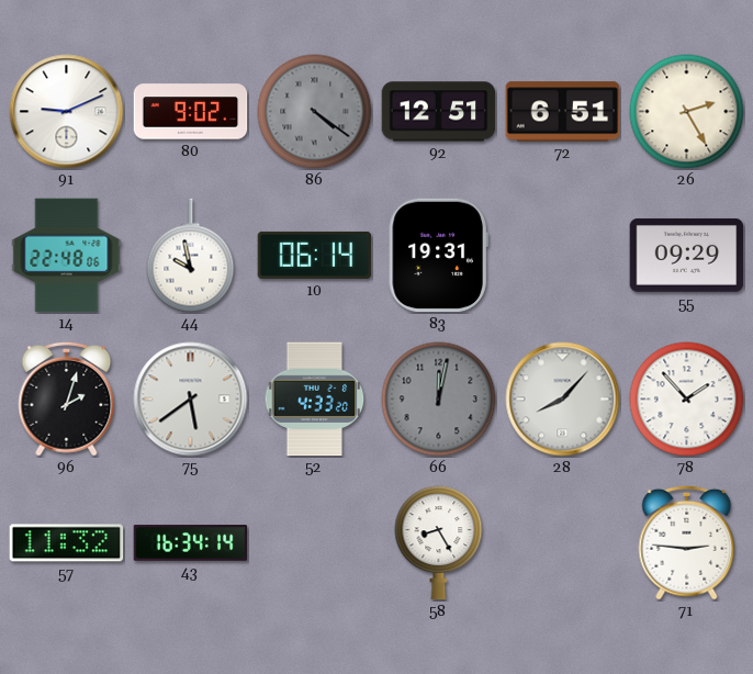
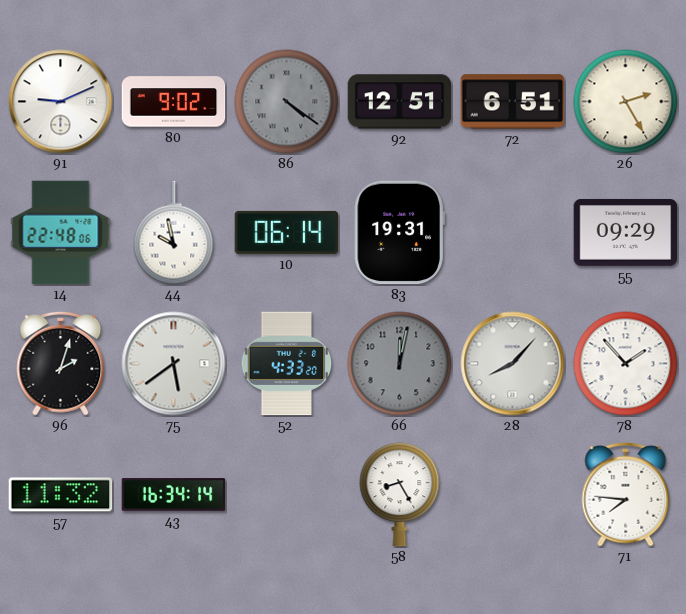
71: 2:46 -> 7:46
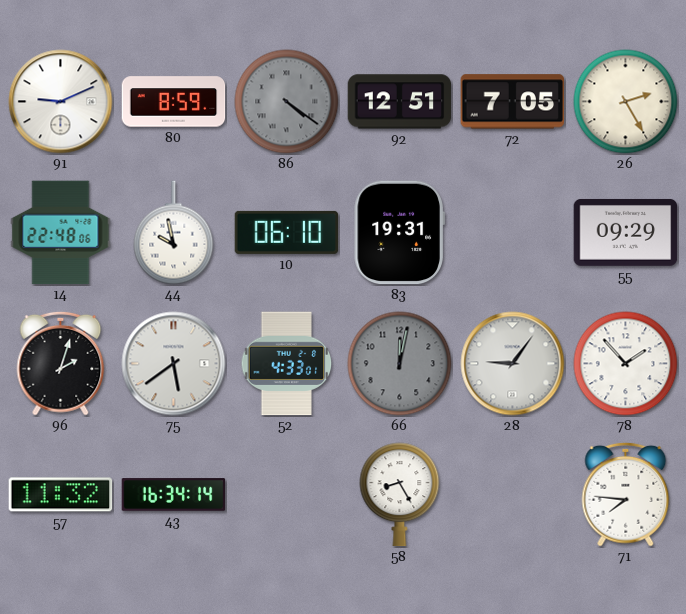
80: 9:02 -> 8:59
72: 6:51 -> 7:05
10: 06:14 -> 06:10
52: 4:33:20 -> 4:33:01
28: 8:07 -> 9:06
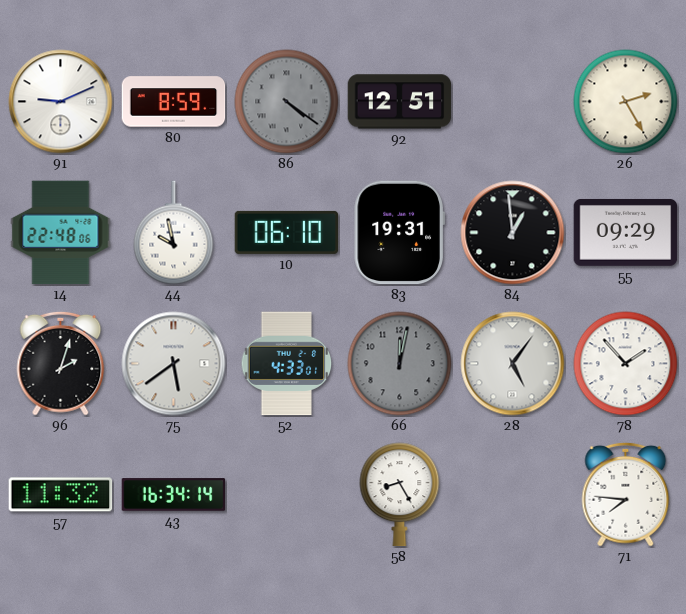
72: 7:05 -> none
84: none -> 12:59
28: 9:06 -> 5:06
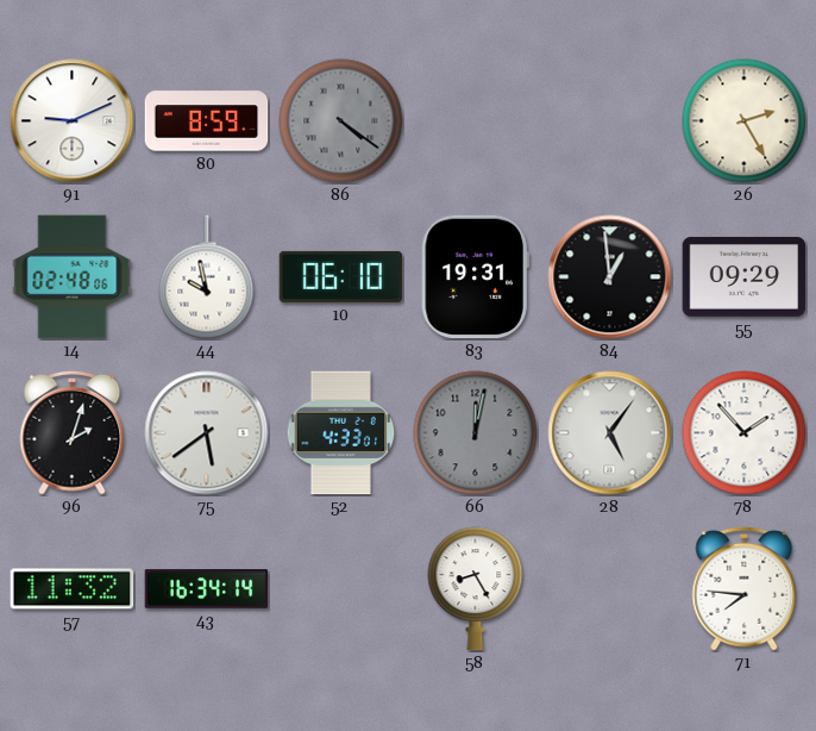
92: 12:51 -> none
14: 22:48 -> 02:48
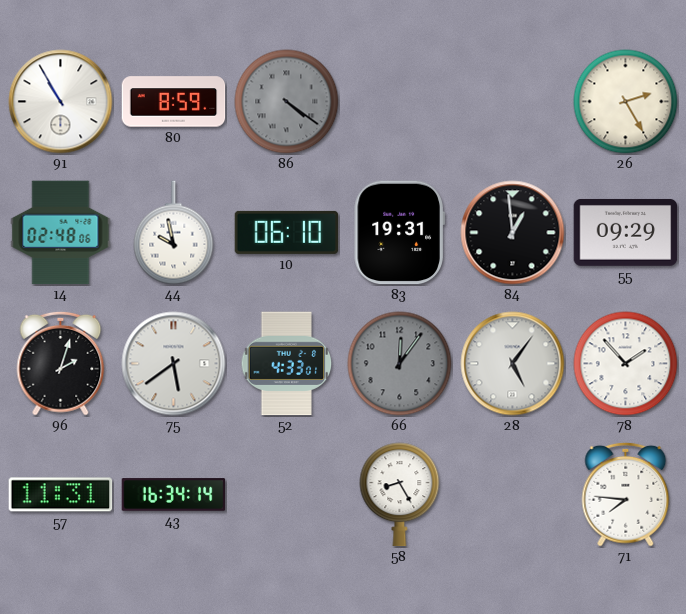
91: 9:11 -> 10:55
66: 12:02 -> 12:06
57: 11:32 -> 11:31
